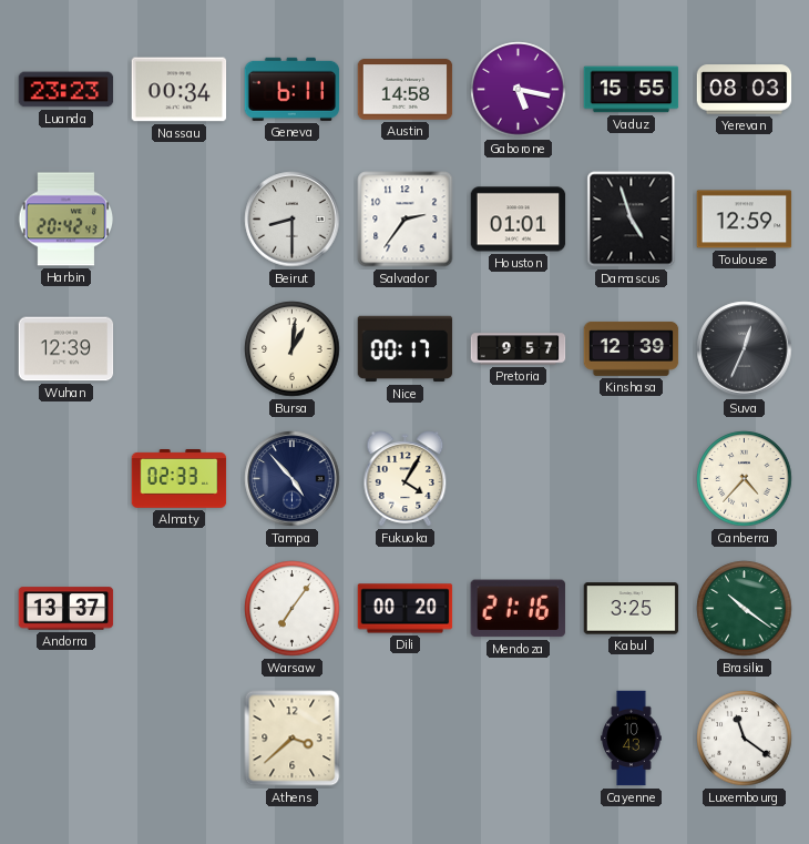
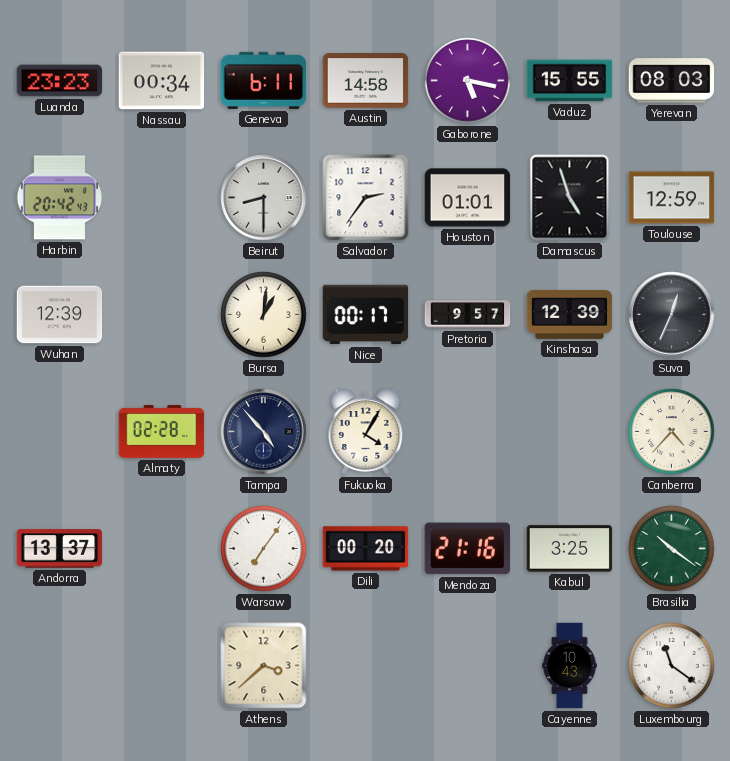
Almaty: 02:33 -> 02:28
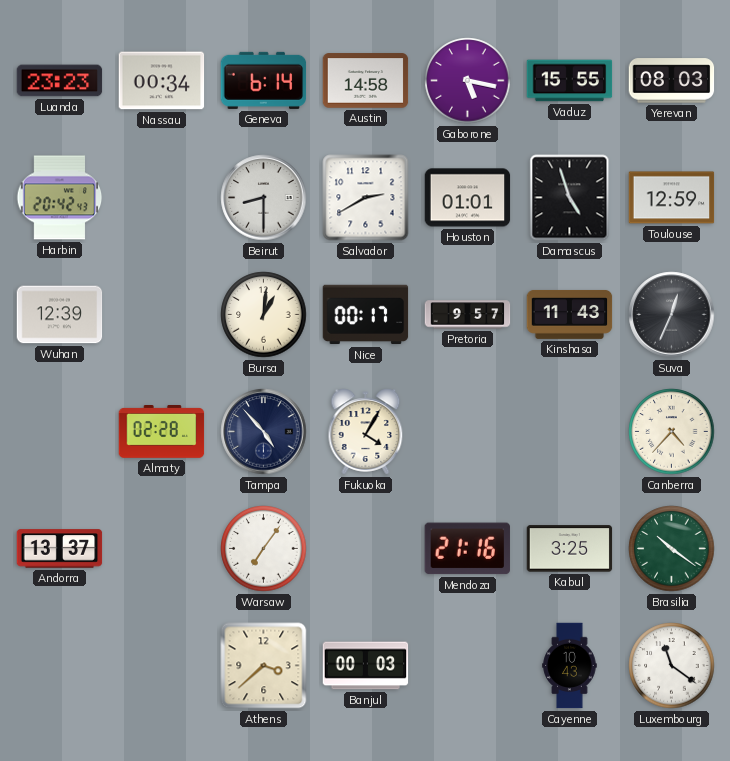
Geneva: 6:11 -> 6:14
Salvador: 2:36 -> 2:40
Kinshasa: 12:39 -> 11:43
Dili: 00:20 -> none
Banjul: none -> 00:03
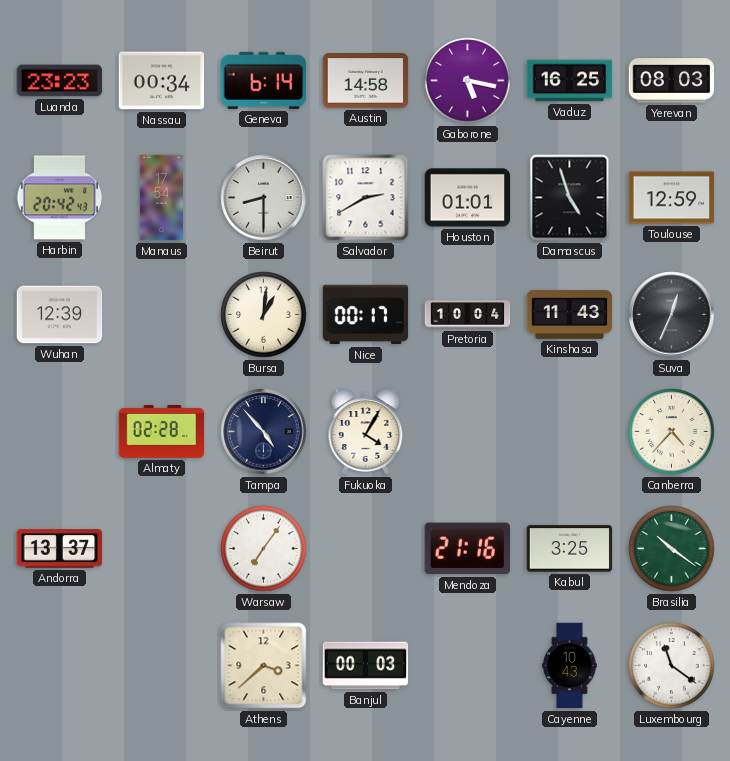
Vaduz: 15:55 -> 16:25
Manaus: none -> 17:54
Pretoria: 9:57 -> 10:04
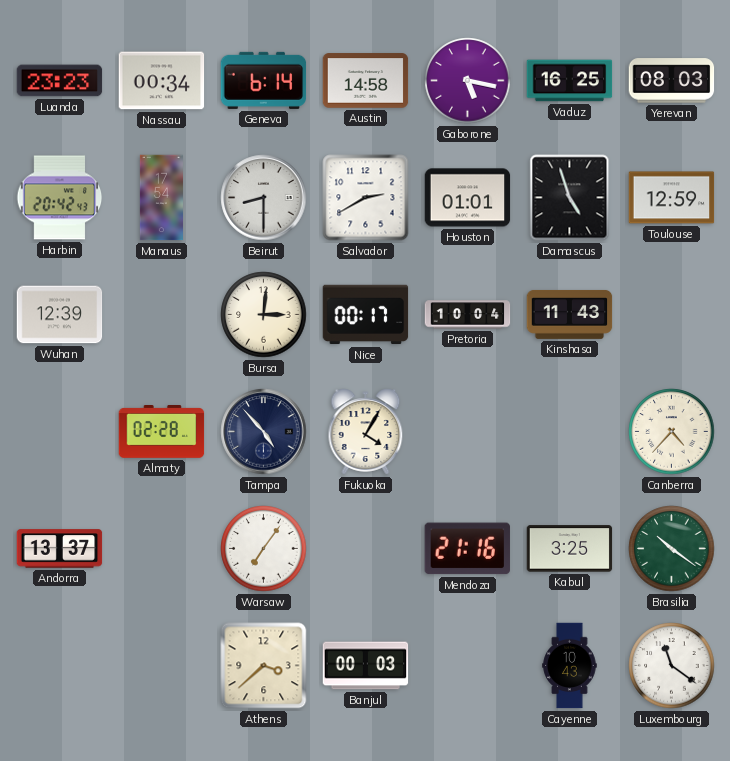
Bursa: 1:01 -> 3:01
Suva: 12:34 -> none
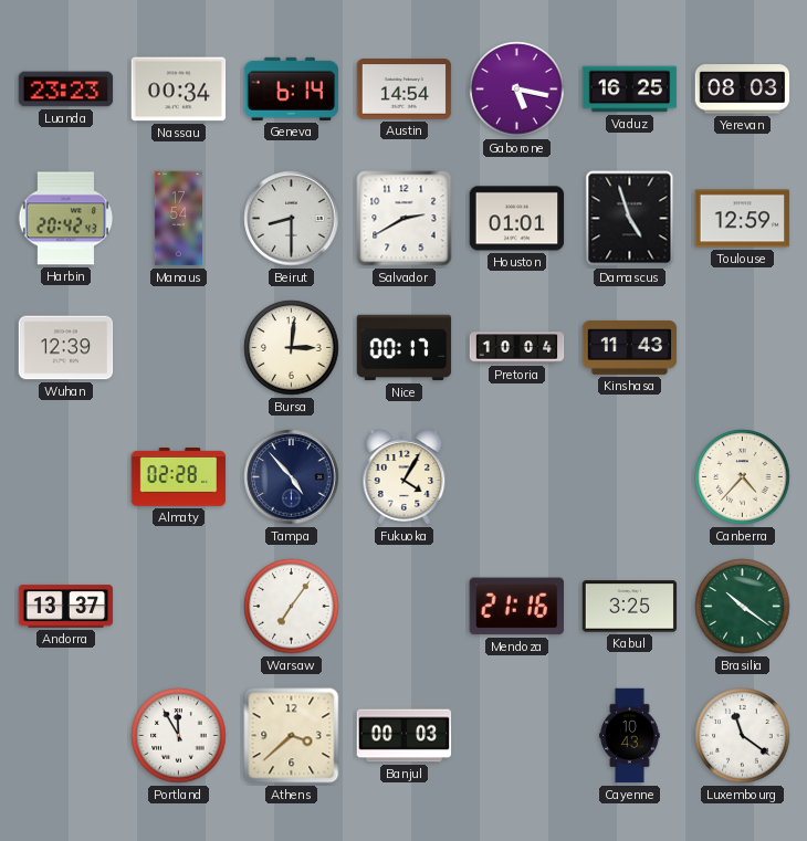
Austin: 14:58 -> 14:54
Portland: none -> 11:55
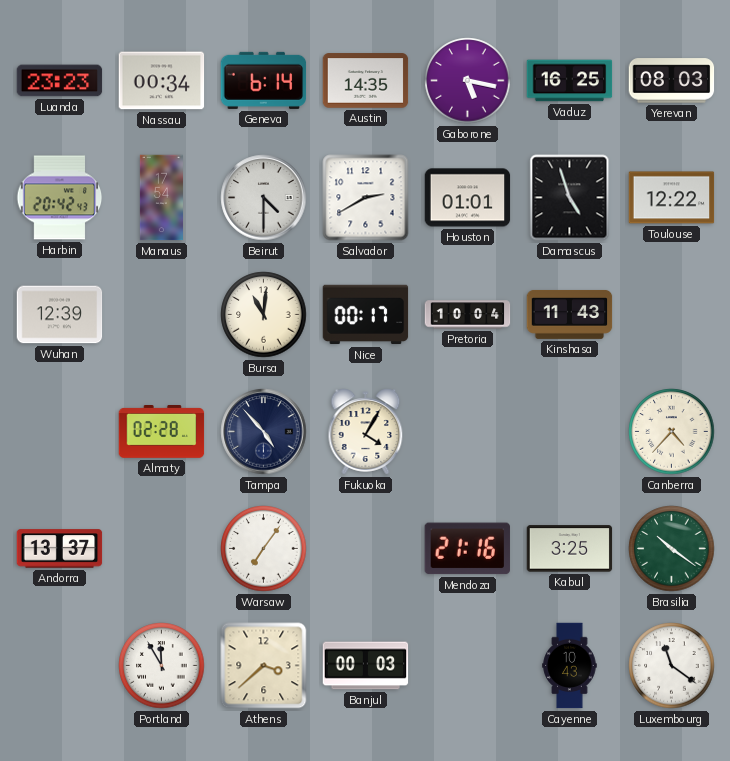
Austin: 14:54 -> 14:35
Beirut: 8:30 -> 4:30
Toulouse: 12:59 -> 12:22
Bursa: 3:01 -> 11:01
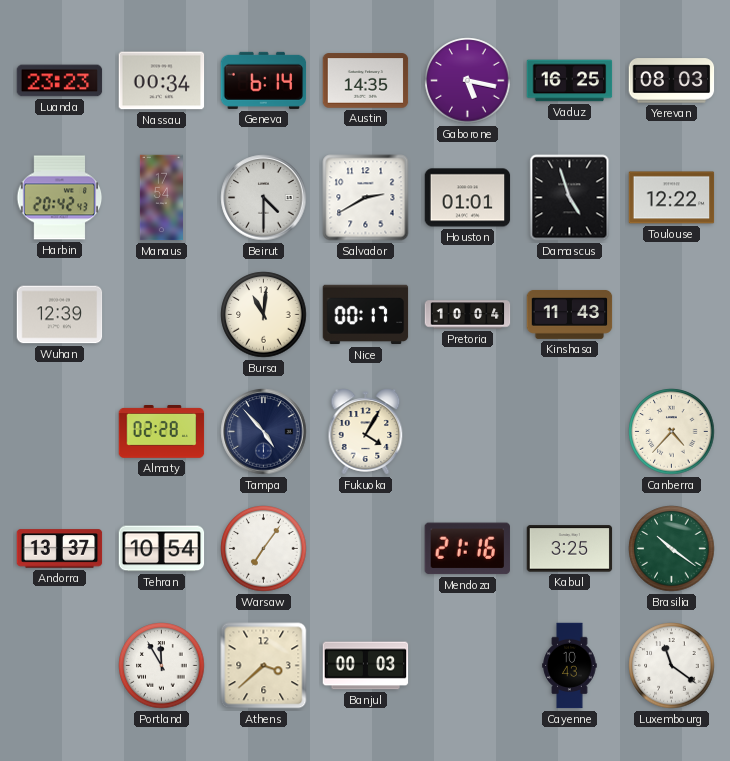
Tehran: none -> 10:54
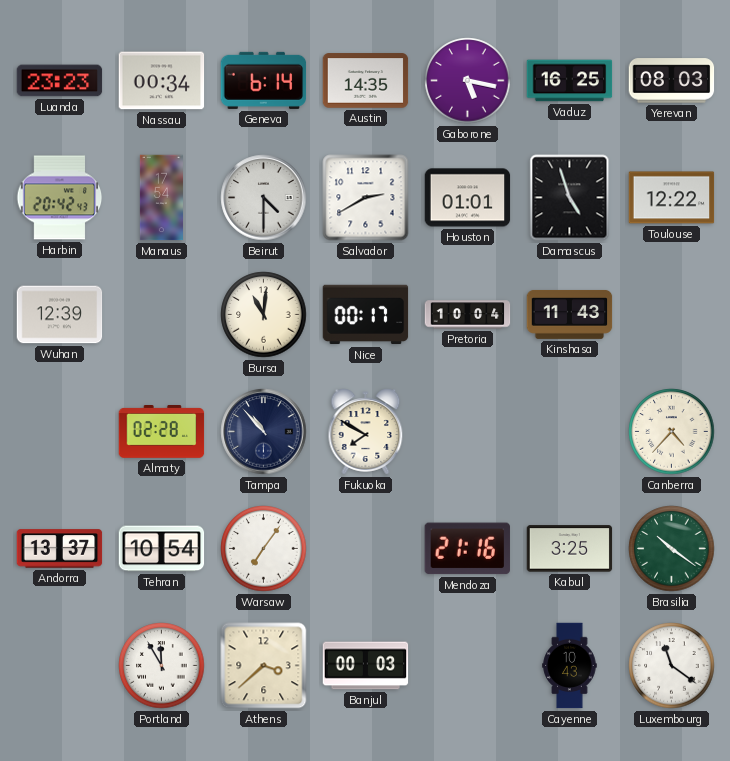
Tampa: 4:53 -> 10:53
Fukuoka: 4:05 -> 7:50
